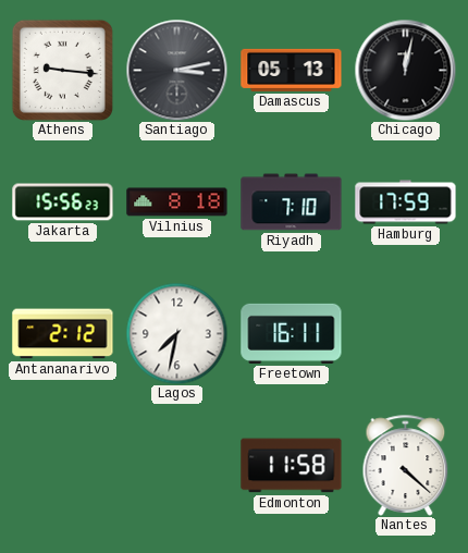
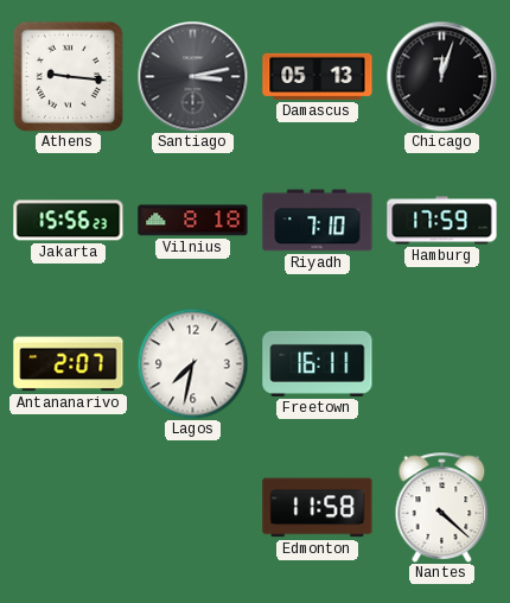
Chicago: 12:02 -> 12:03
Antananarivo: 2:12 -> 2:07
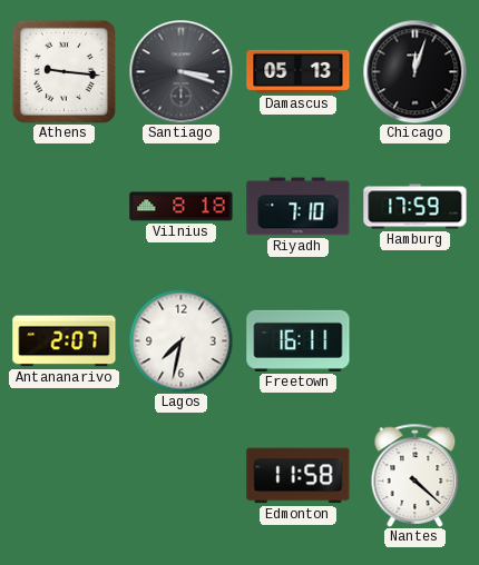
Santiago: 3:13 -> 3:18
Jakarta: 15:56 -> none
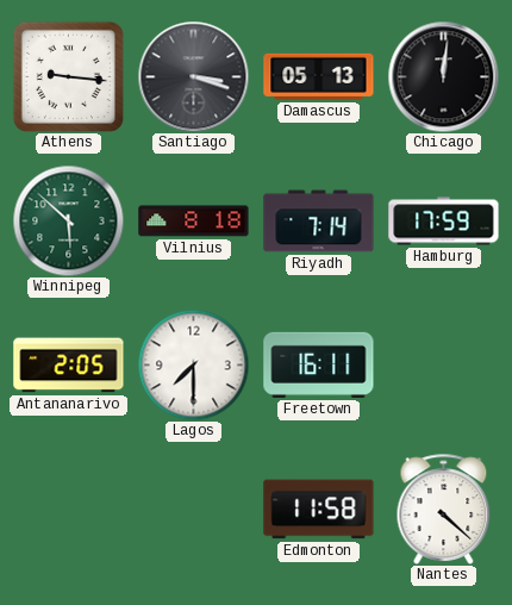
Chicago: 12:03 -> 12:01
Winnipeg: none -> 5:52
Riyadh: 7:10 -> 7:14
Antananarivo: 2:07 -> 2:05
Lagos: 7:32 -> 7:30
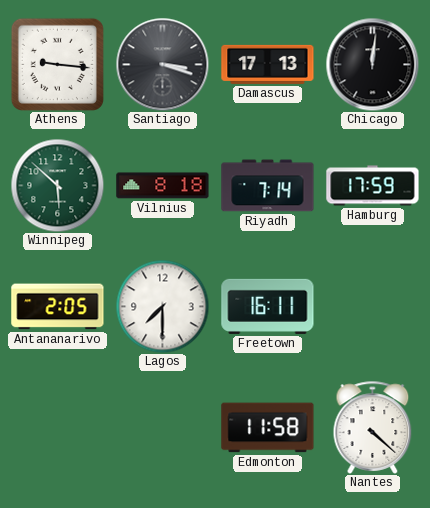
Damascus: 05:13 -> 17:13
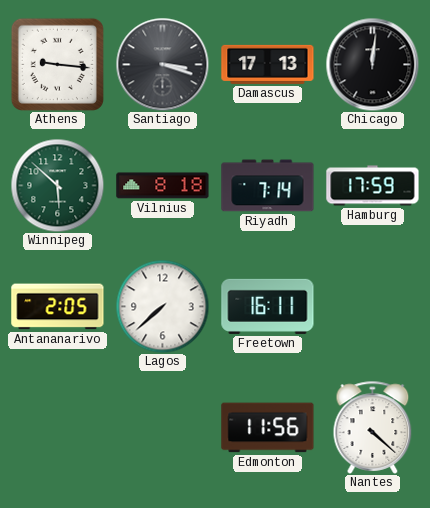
Lagos: 7:30 -> 7:38
Edmonton: 11:58 -> 11:56
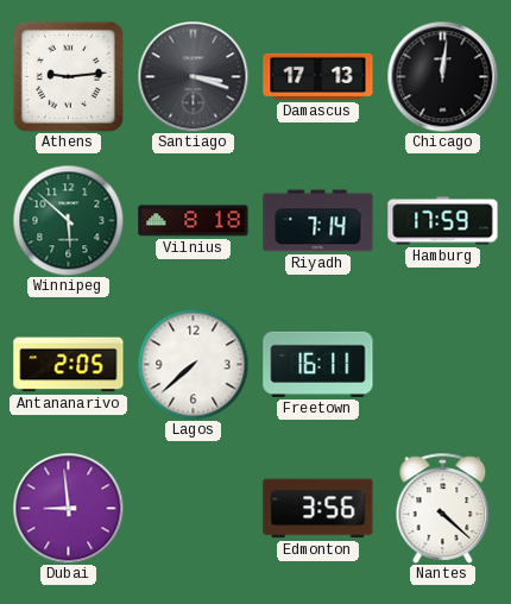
Athens: 9:16 -> 9:14
Dubai: none -> 8:59
Edmonton: 11:56 -> 3:56
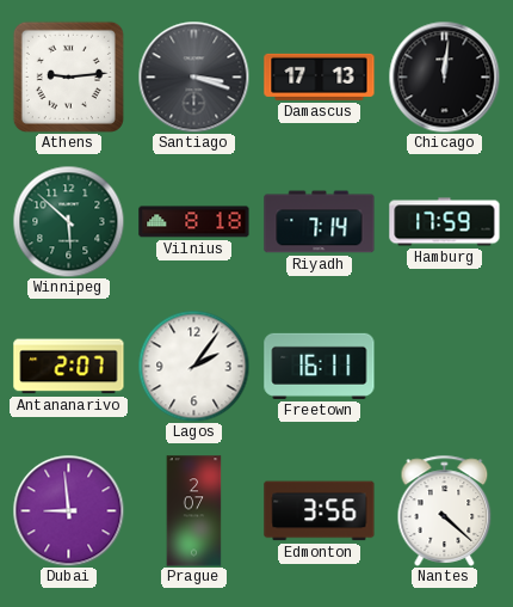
Antananarivo: 2:05 -> 2:07
Lagos: 7:38 -> 2:06
Prague: none -> 2:07
